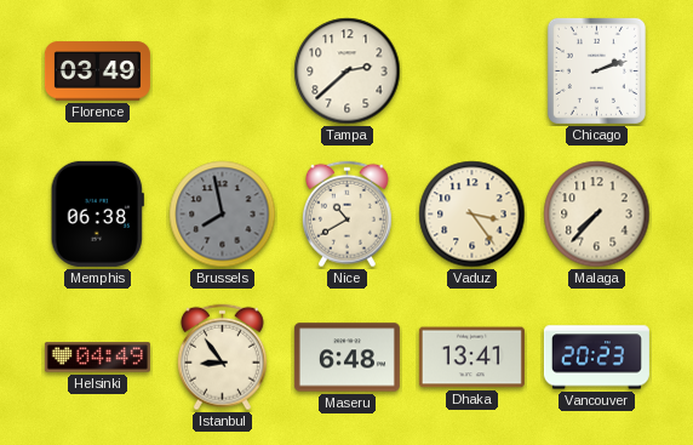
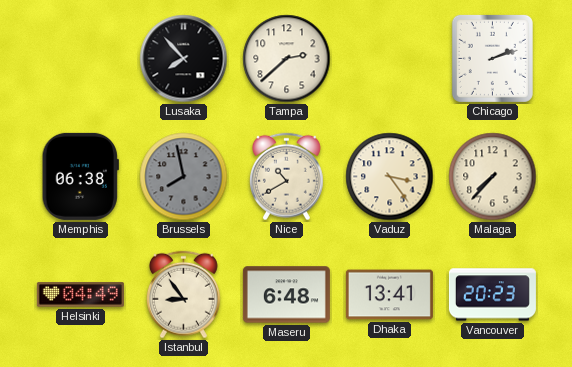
Florence: 03:49 -> none
Lusaka: none -> 7:53
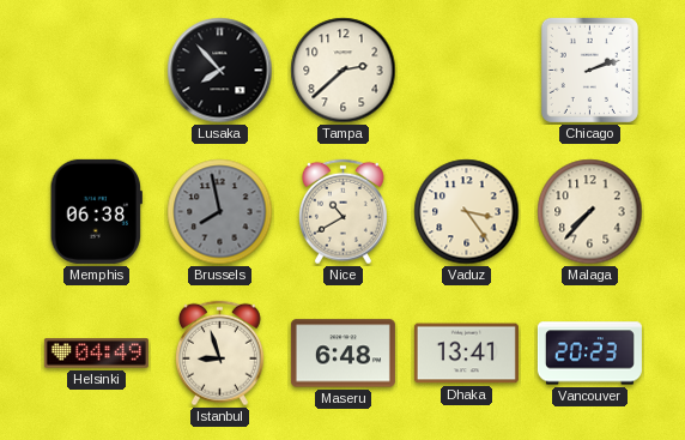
Istanbul: 8:54 -> 8:57
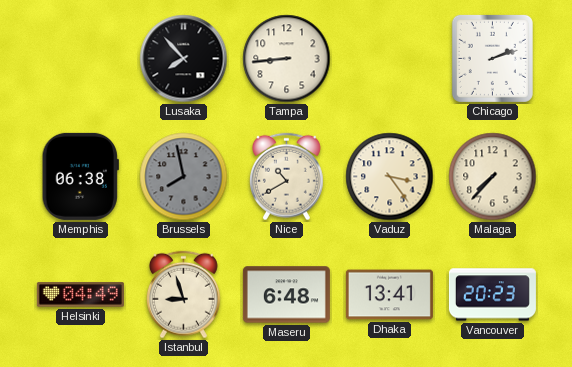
Tampa: 2:38 -> 8:44
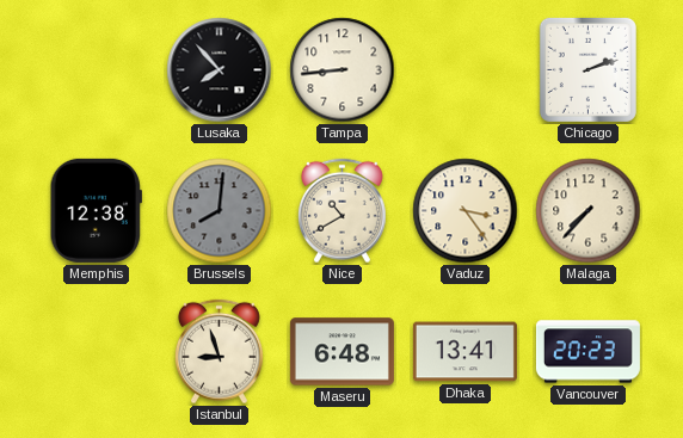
Memphis: 06:38 -> 12:38
Brussels: 7:58 -> 8:01
Helsinki: 04:49 -> none
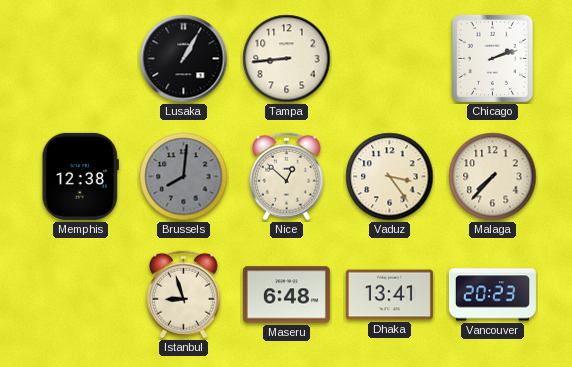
Lusaka: 7:53 -> 1:05
Nice: 10:40 -> 12:52
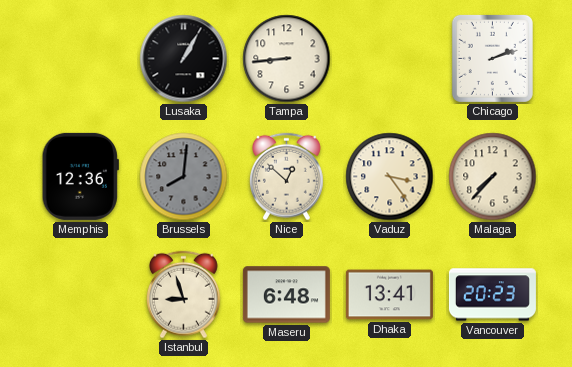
Memphis: 12:38 -> 12:36
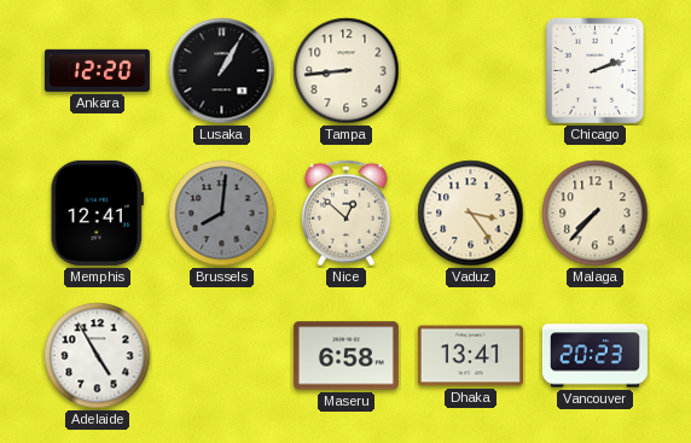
Ankara: none -> 12:20
Memphis: 12:36 -> 12:41
Adelaide: none -> 4:55
Istanbul: 8:57 -> none
Maseru: 6:48 -> 6:58
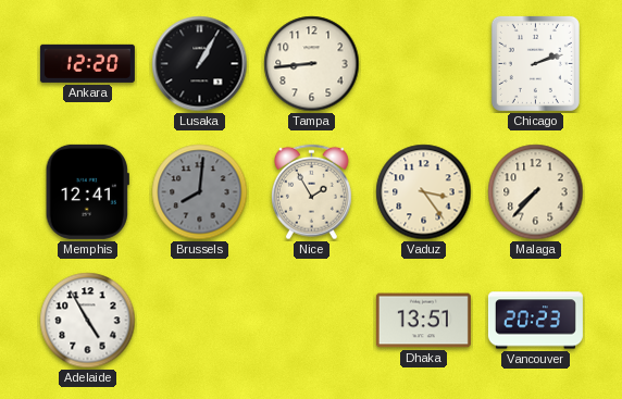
Nice: 12:52 -> 1:55
Maseru: 6:58 -> none
Dhaka: 13:41 -> 13:51
